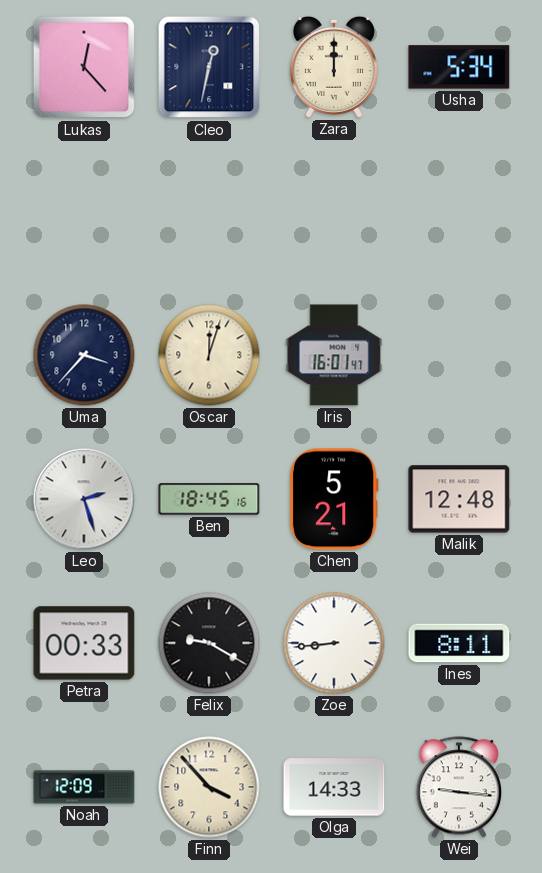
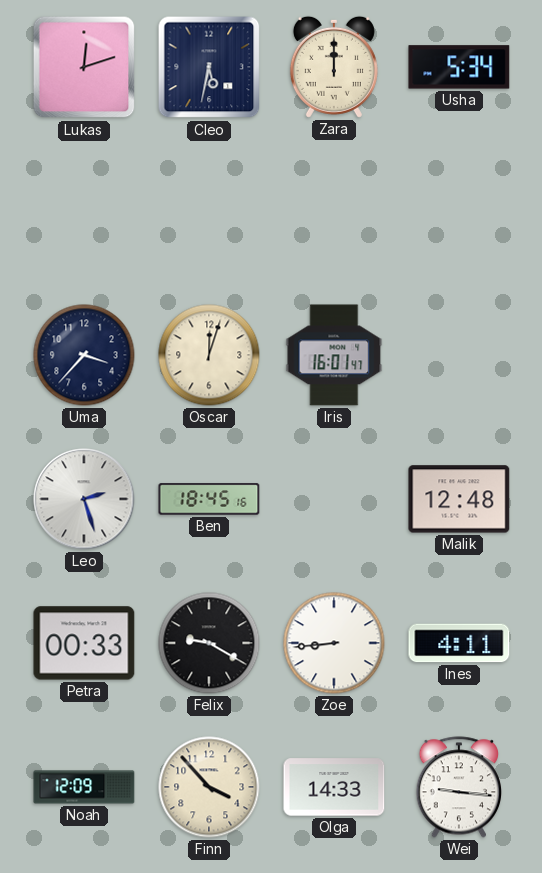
Lukas: 12:23 -> 12:12
Cleo: 12:32 -> 5:32
Chen: 5:21 -> none
Ines: 8:11 -> 4:11
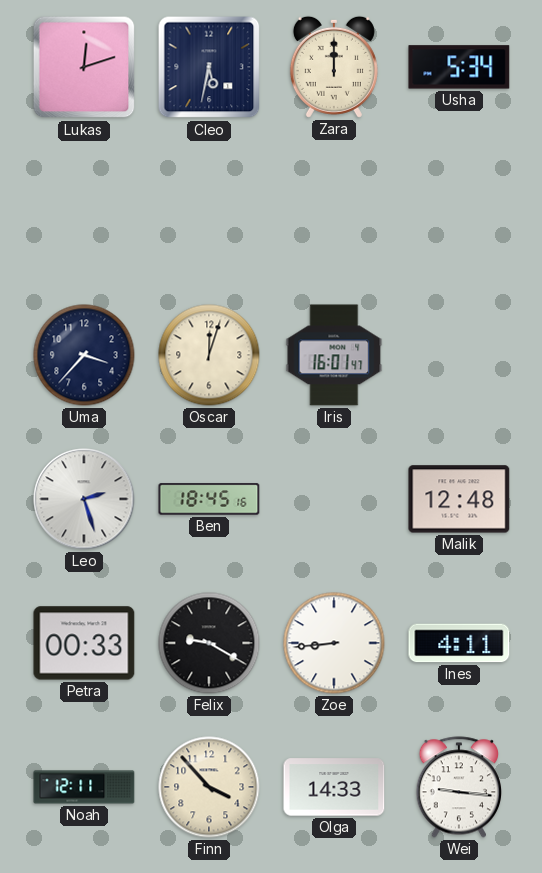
Noah: 12:09 -> 12:11
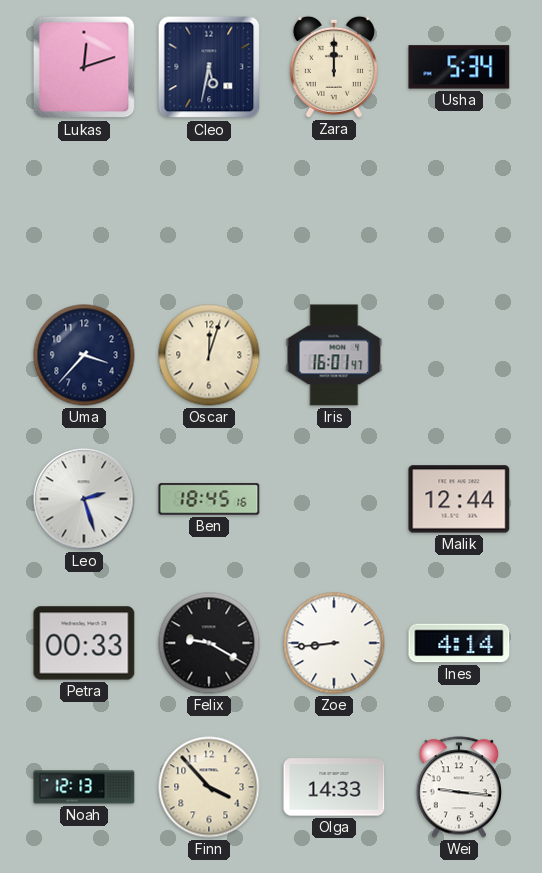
Malik: 12:48 -> 12:44
Ines: 4:11 -> 4:14
Noah: 12:11 -> 12:13
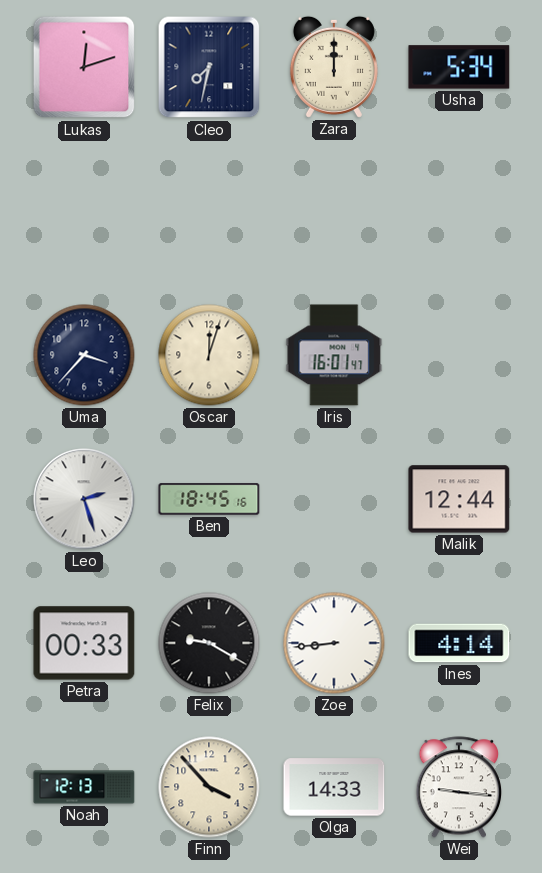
Cleo: 5:32 -> 7:32
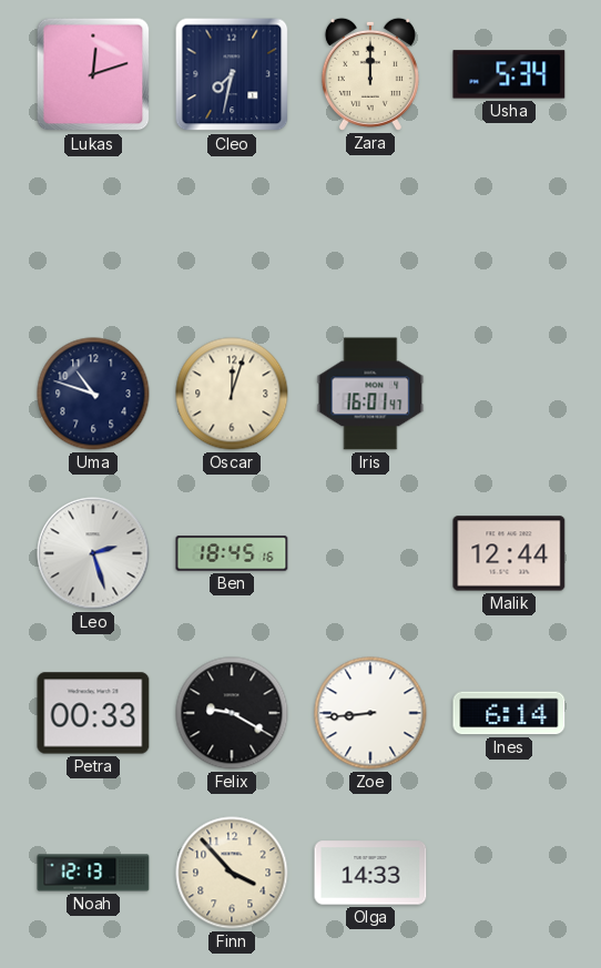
Uma: 3:37 -> 10:48
Ines: 4:14 -> 6:14
Wei: 9:16 -> none
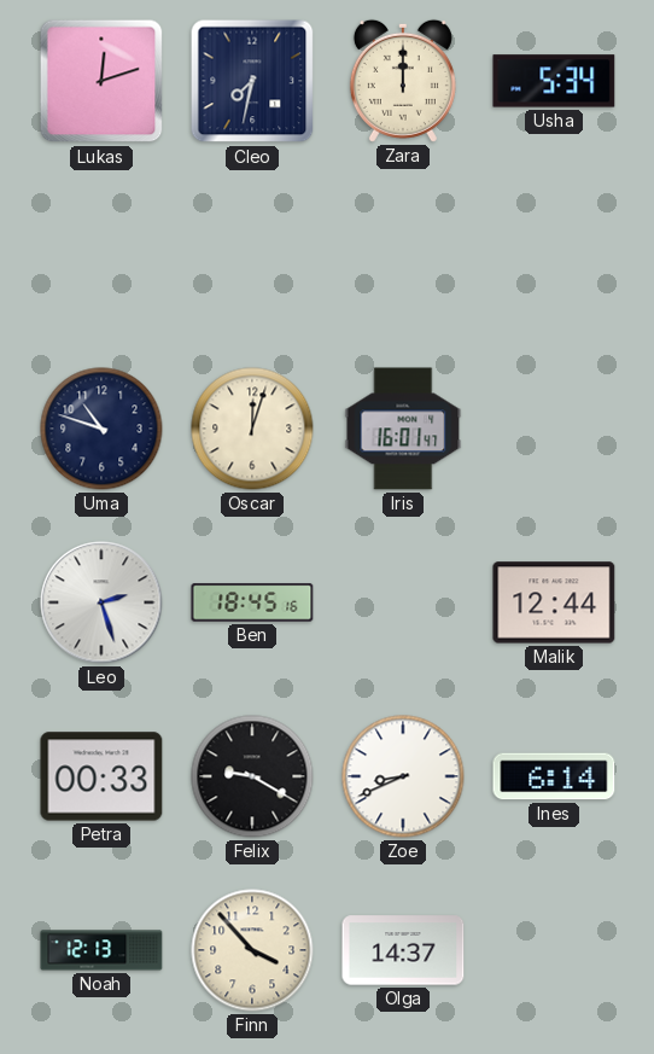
Zoe: 8:44 -> 8:41
Olga: 14:33 -> 14:37
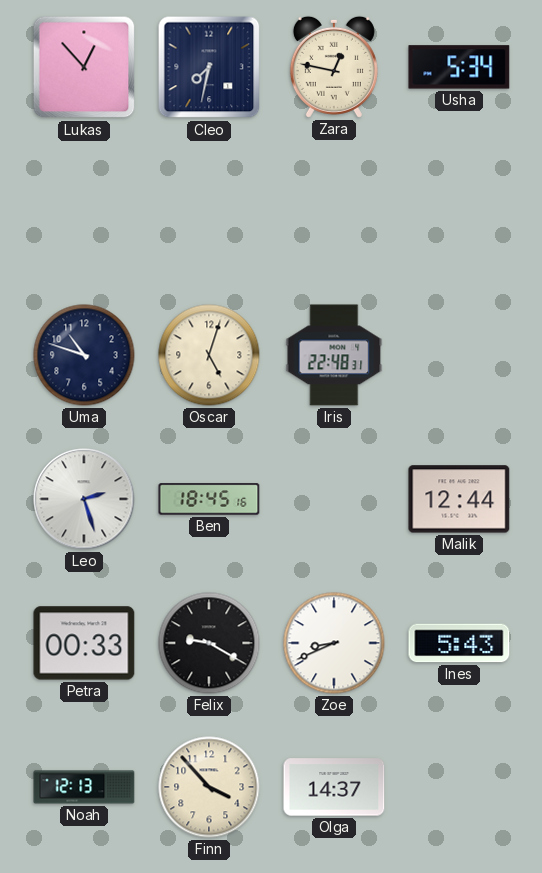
Lukas: 12:12 -> 12:53
Zara: 12:00 -> 12:47
Oscar: 12:03 -> 5:03
Iris: 16:01 -> 22:48
Ines: 6:14 -> 5:43
